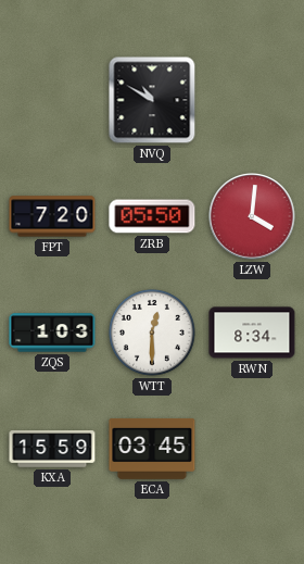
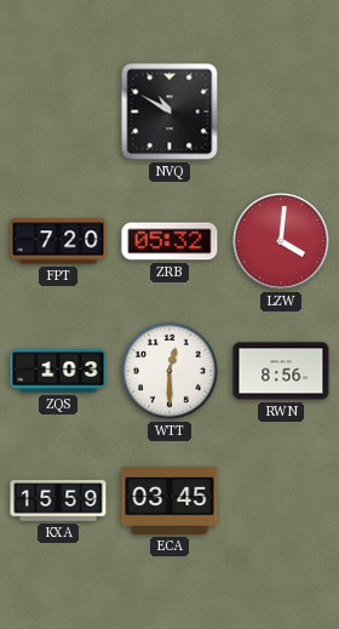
ZRB: 05:50 -> 05:32
RWN: 8:34 -> 8:56
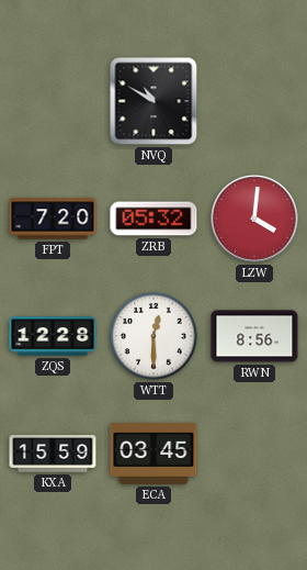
ZQS: 1:03 -> 12:28
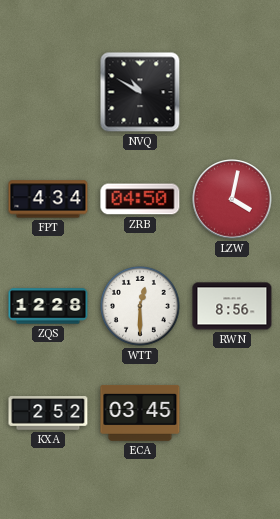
FPT: 7:20 -> 4:34
ZRB: 05:32 -> 04:50
LZW: 4:01 -> 4:02
KXA: 15:59 -> 2:52
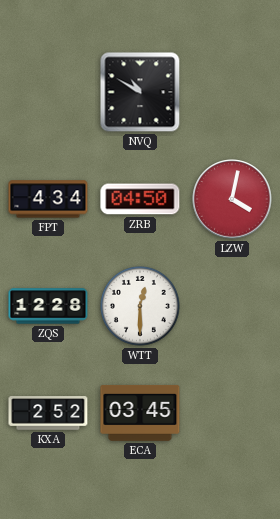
RWN: 8:56 -> none
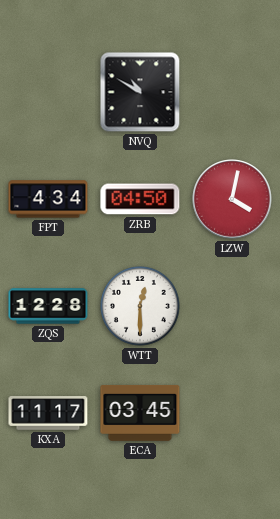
KXA: 2:52 -> 11:17
